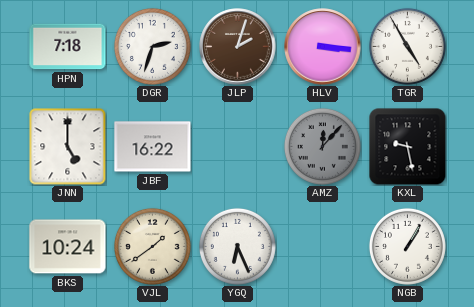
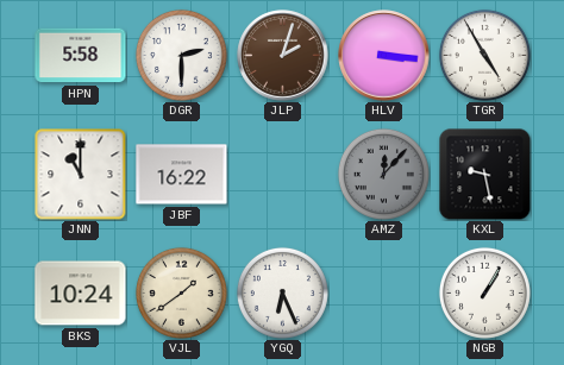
HPN: 7:18 -> 5:58
DGR: 2:33 -> 2:30
JNN: 5:00 -> 11:00
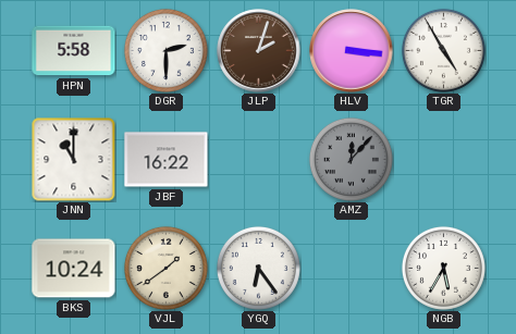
KXL: 9:28 -> none
YGQ: 6:26 -> 6:24
NGB: 1:05 -> 5:35
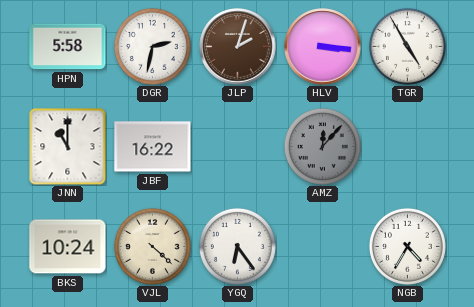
DGR: 2:30 -> 2:32
VJL: 1:39 -> 4:22
NGB: 5:35 -> 4:35
